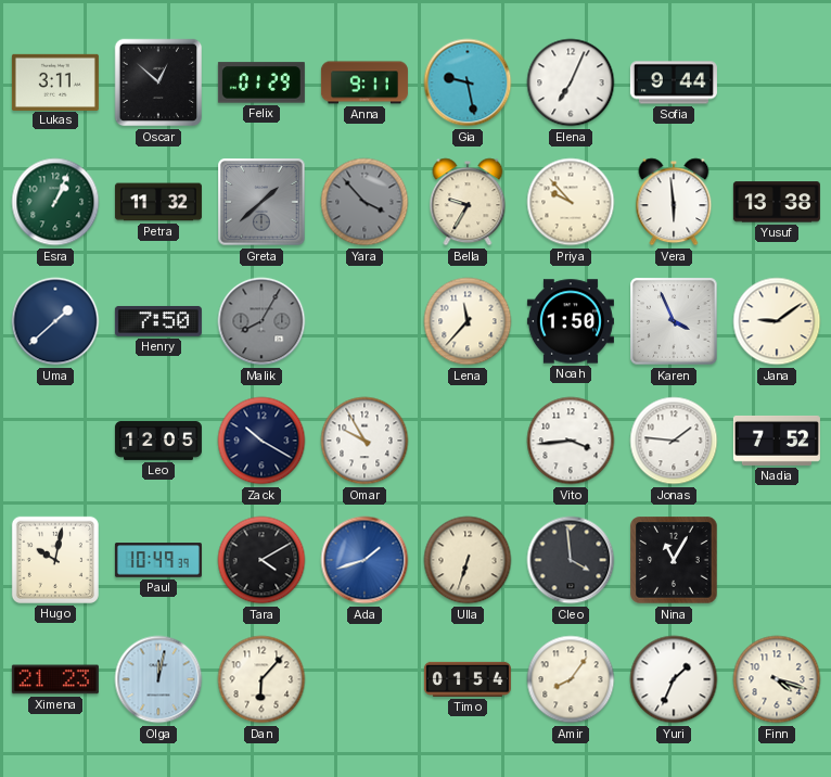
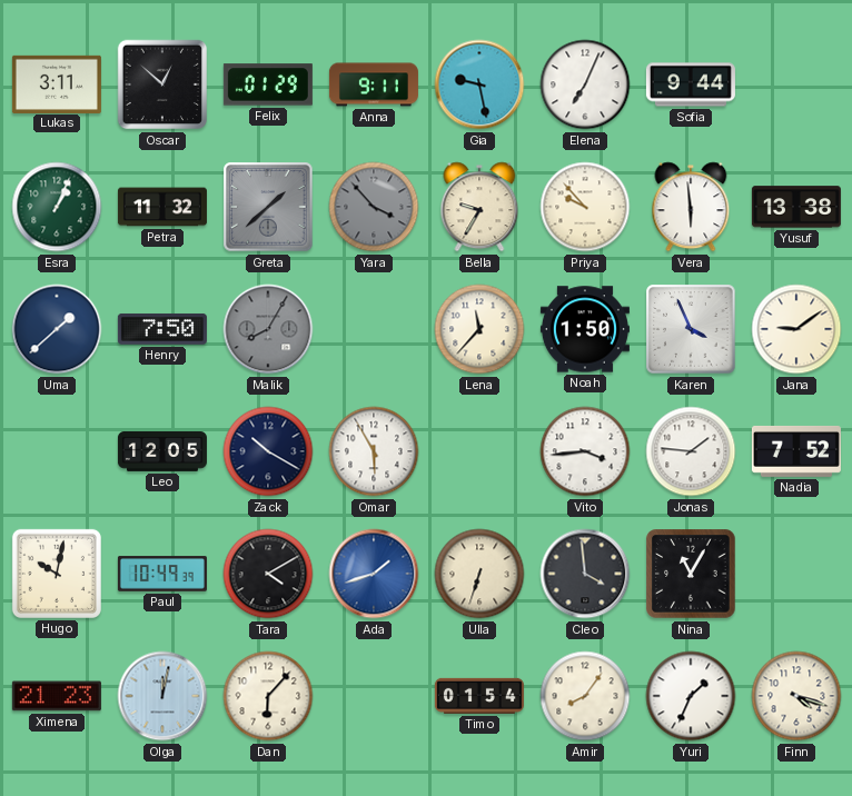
Omar: 9:55 -> 5:55
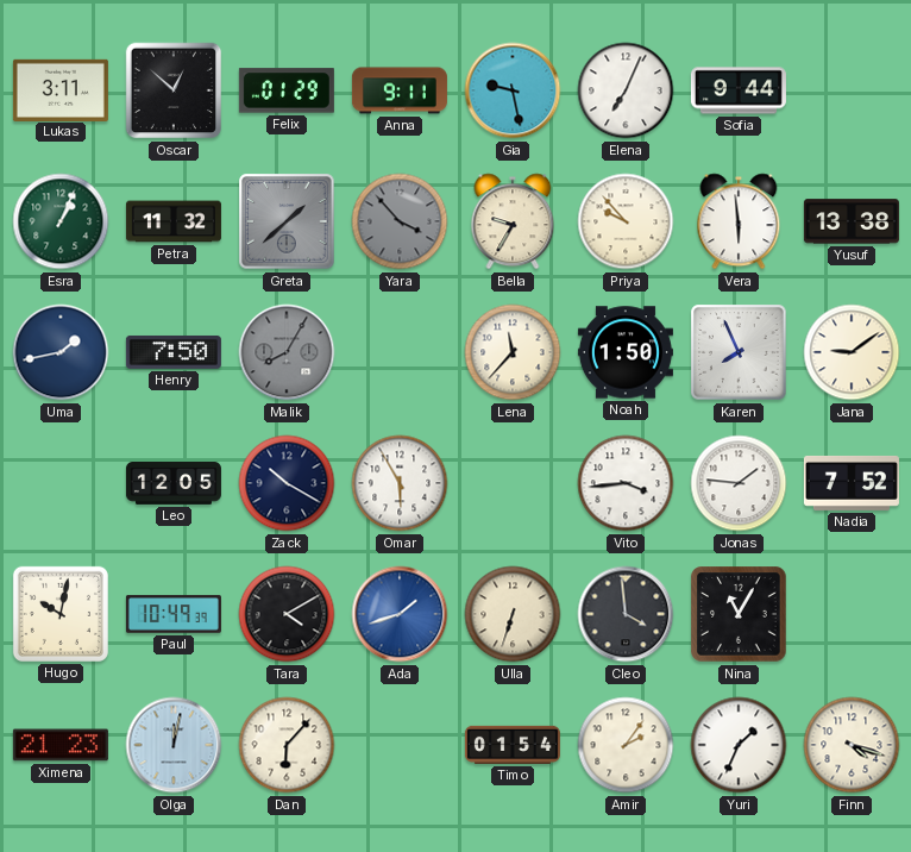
Uma: 1:38 -> 1:43
Karen: 3:56 -> 7:56
Amir: 8:06 -> 2:06
